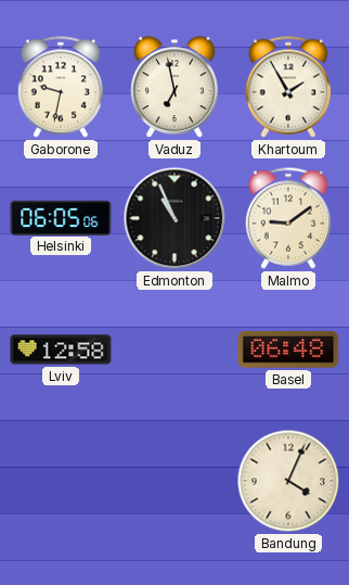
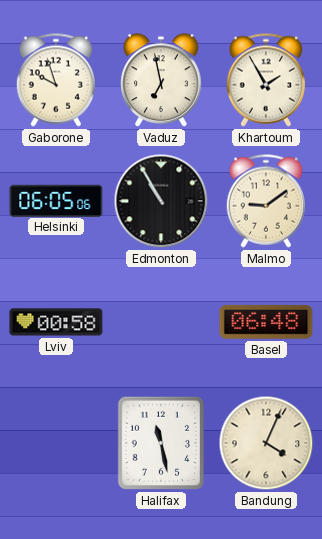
Gaborone: 9:32 -> 9:57
Edmonton: 10:56 -> 10:55
Lviv: 12:58 -> 00:58
Halifax: none -> 11:28
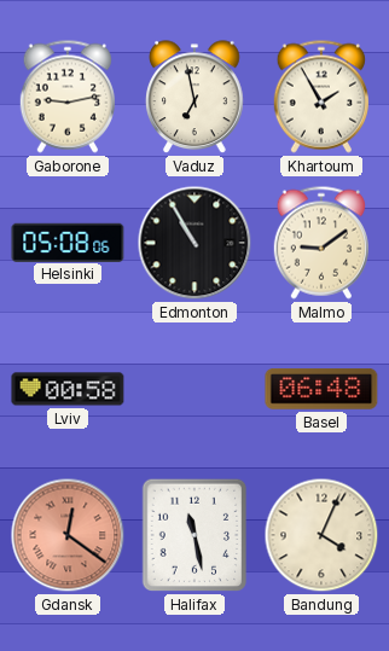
Gaborone: 9:57 -> 9:13
Helsinki: 06:05 -> 05:08
Gdansk: none -> 12:21
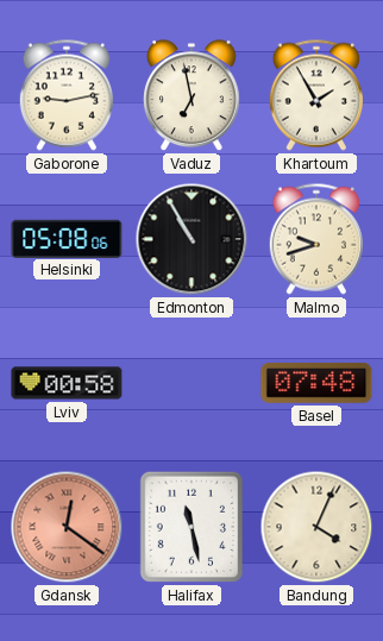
Malmo: 9:09 -> 9:42
Basel: 06:48 -> 07:48
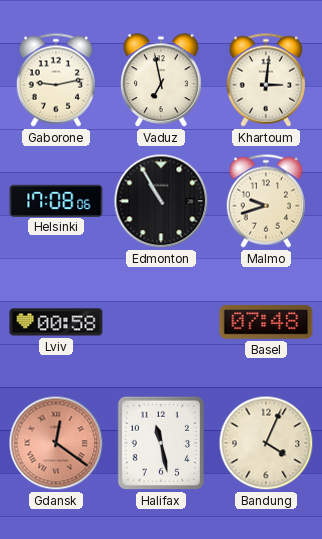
Khartoum: 1:55 -> 3:01
Helsinki: 05:08 -> 17:08
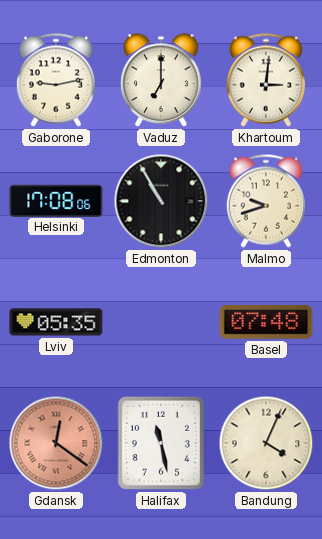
Vaduz: 6:58 -> 7:00
Lviv: 00:58 -> 05:35
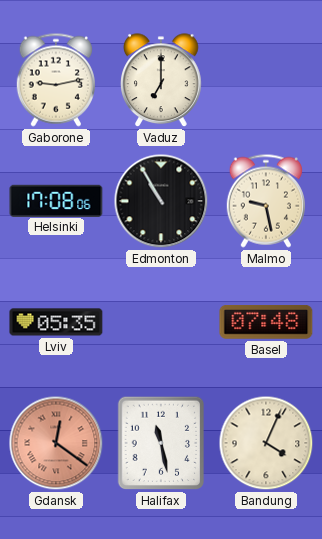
Khartoum: 3:01 -> none
Malmo: 9:42 -> 9:28
